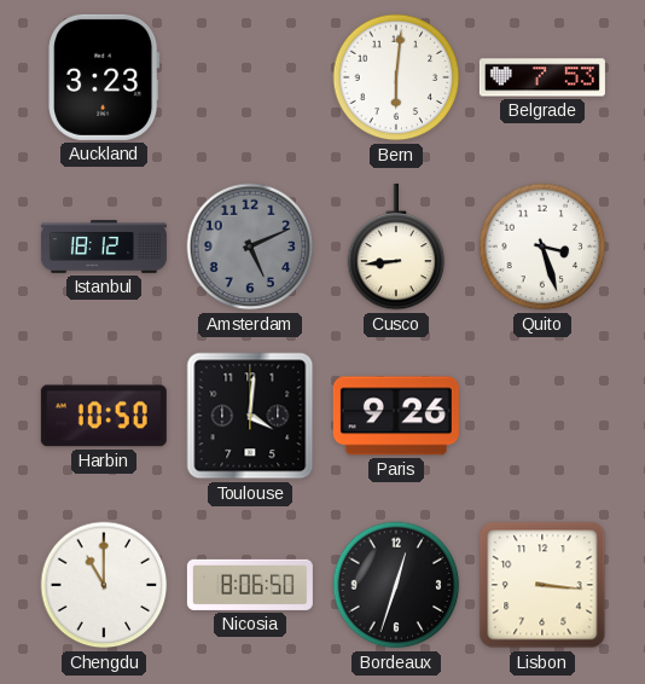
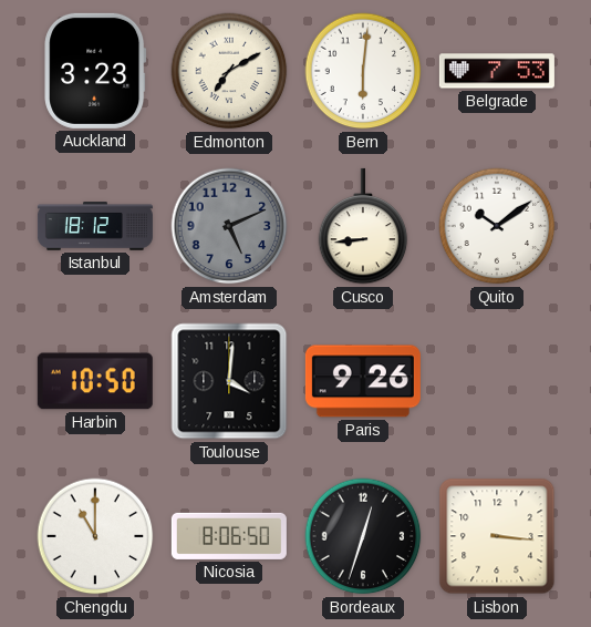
Edmonton: none -> 7:10
Quito: 3:27 -> 10:09
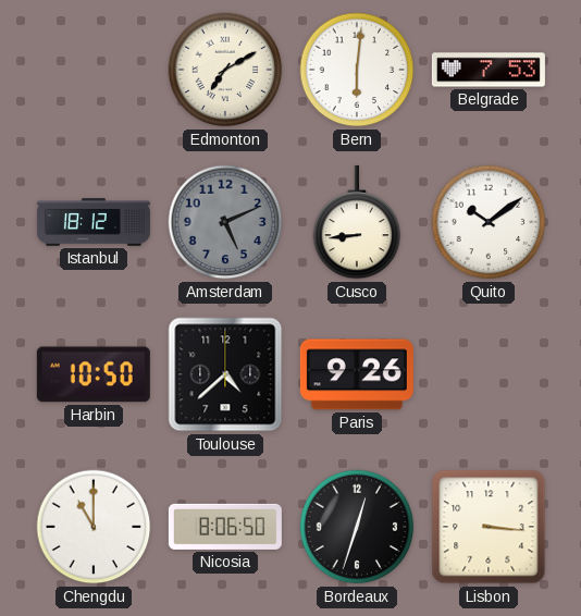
Auckland: 3:23 -> none
Toulouse: 4:01 -> 4:38
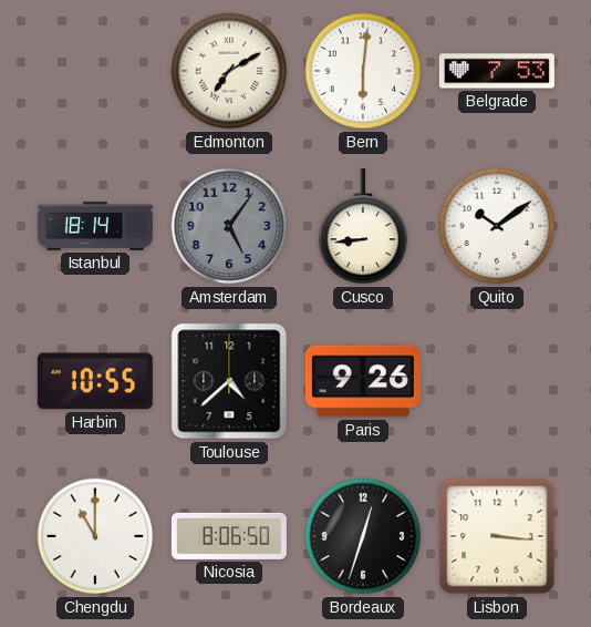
Istanbul: 18:12 -> 18:14
Amsterdam: 5:11 -> 5:06
Harbin: 10:50 -> 10:55
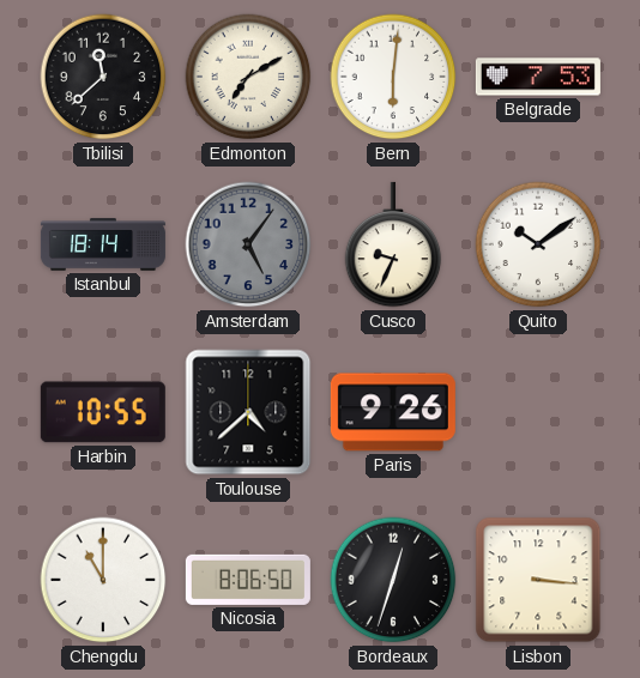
Tbilisi: none -> 11:38
Cusco: 8:44 -> 9:34
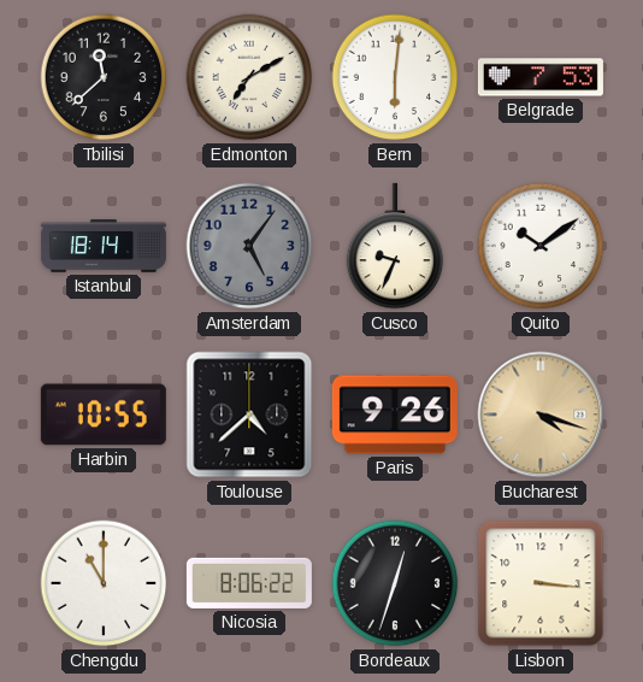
Bucharest: none -> 4:18
Nicosia: 8:06:50 -> 8:06:22
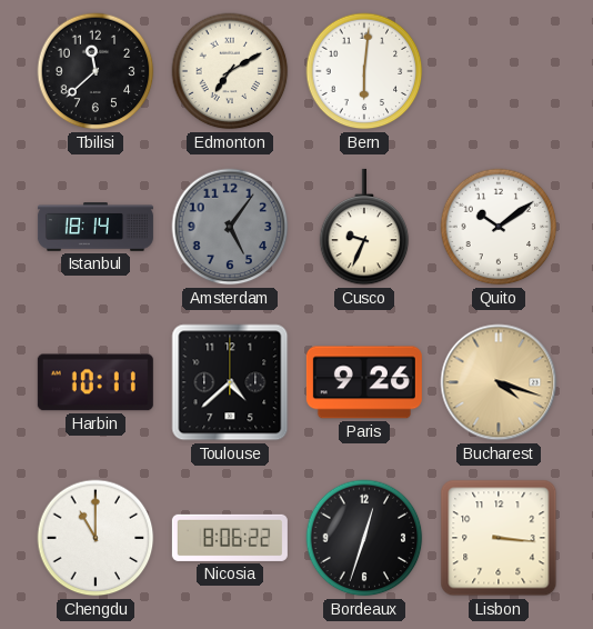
Belgrade: 7:53 -> none
Harbin: 10:55 -> 10:11
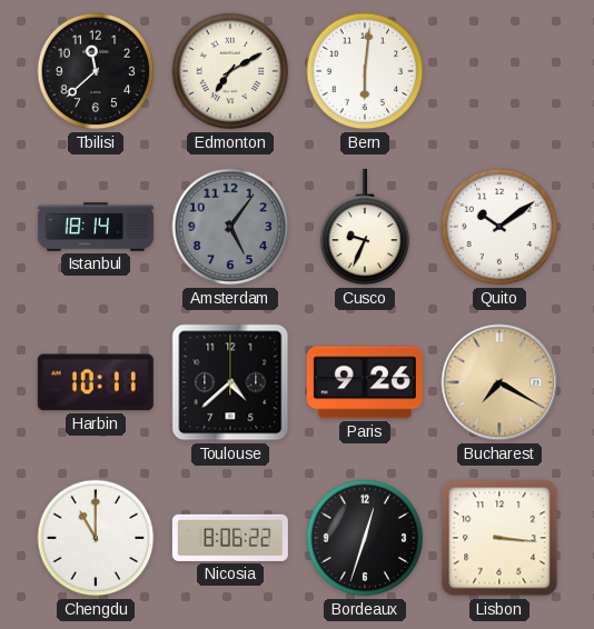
Bucharest: 4:18 -> 7:20
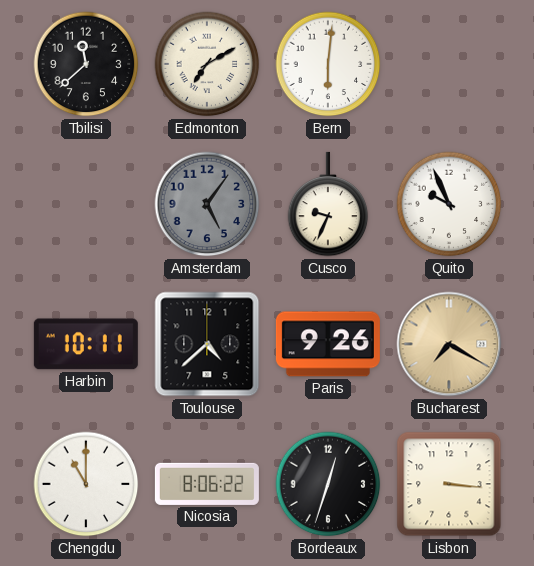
Istanbul: 18:14 -> none
Quito: 10:09 -> 9:56
